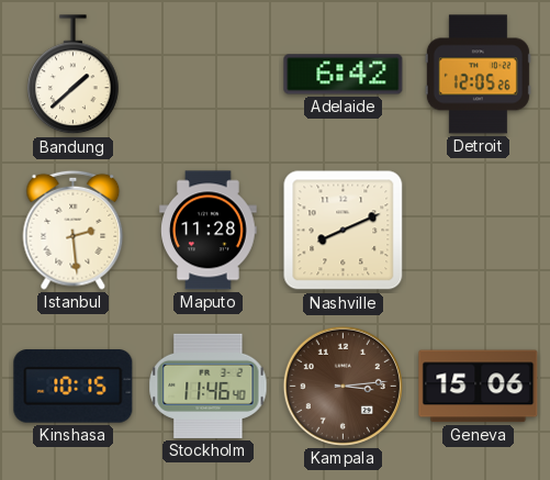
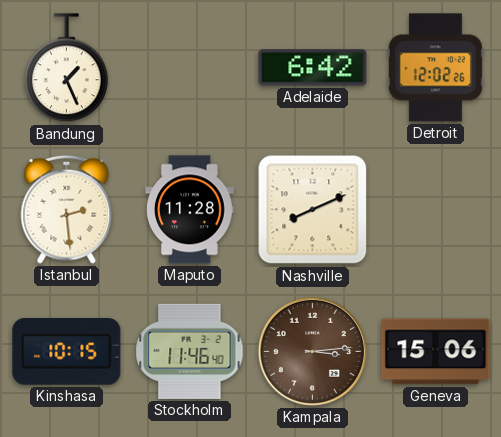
Bandung: 1:38 -> 1:26
Detroit: 12:05 -> 12:02
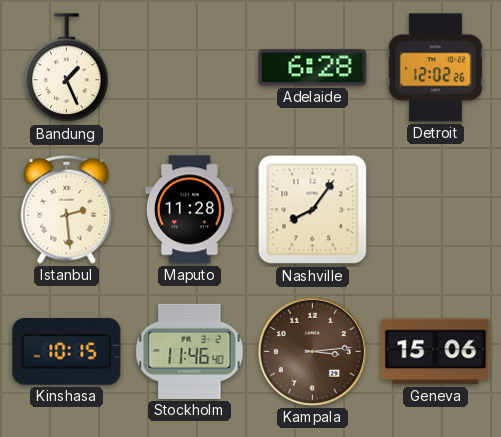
Adelaide: 6:42 -> 6:28
Nashville: 8:11 -> 8:06
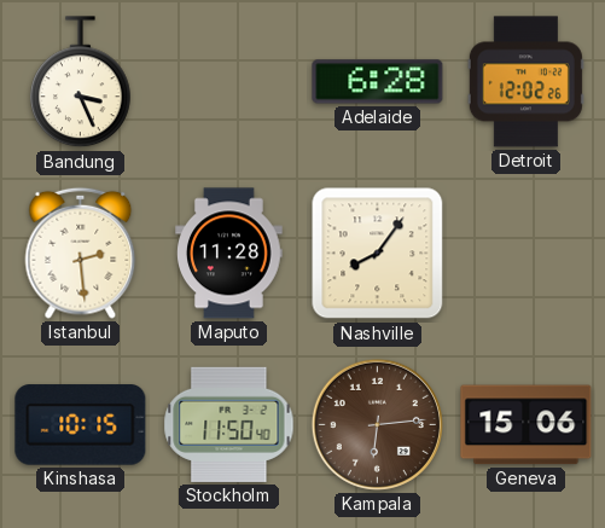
Bandung: 1:26 -> 3:26
Stockholm: 11:46 -> 11:50
Kampala: 3:14 -> 6:14
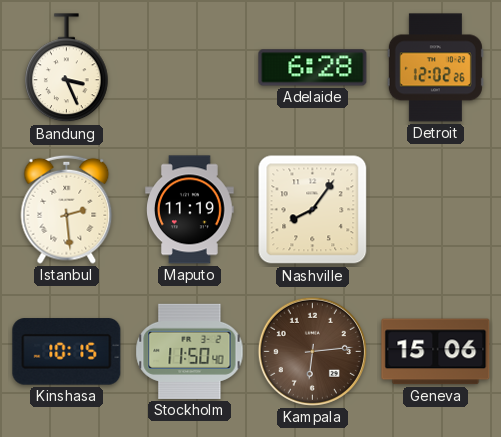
Maputo: 11:28 -> 11:19
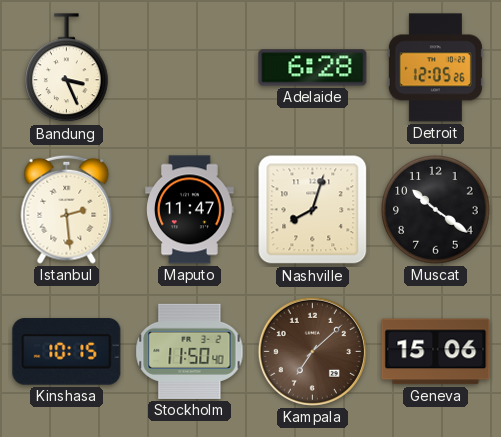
Detroit: 12:02 -> 12:05
Maputo: 11:19 -> 11:47
Nashville: 8:06 -> 8:03
Muscat: none -> 10:21
Kampala: 6:14 -> 7:08
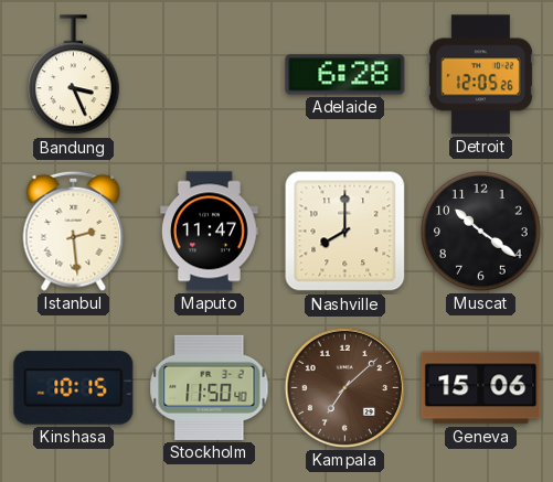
Nashville: 8:03 -> 8:00
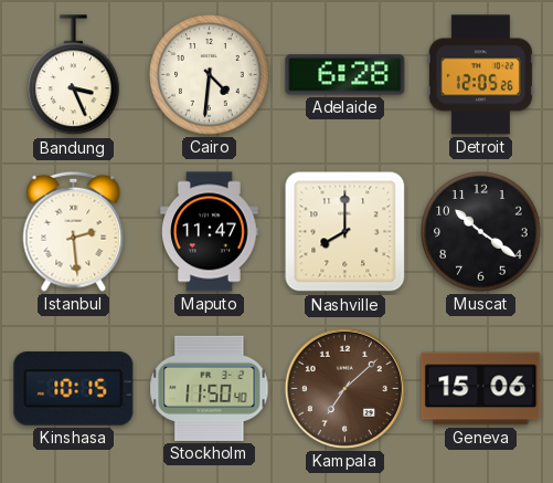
Cairo: none -> 4:31
